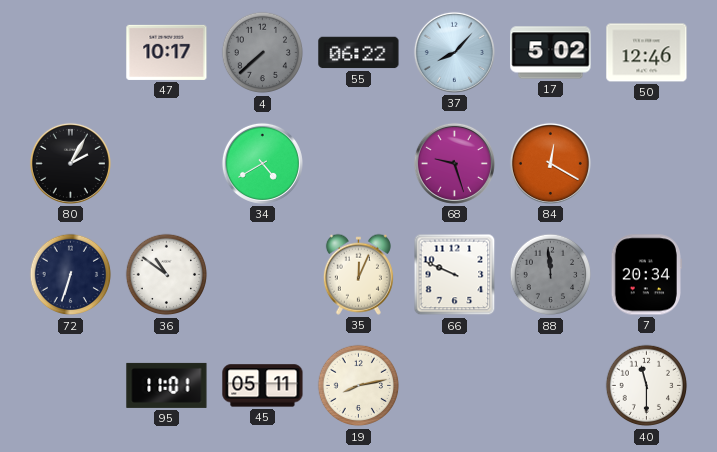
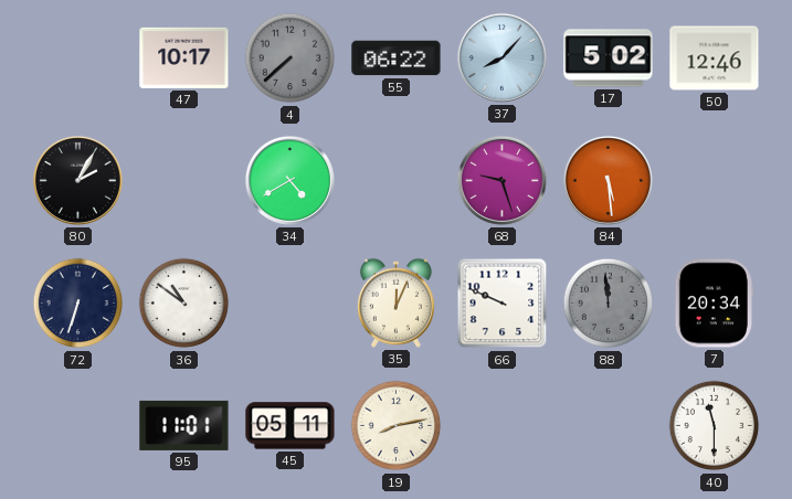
84: 12:20 -> 5:29
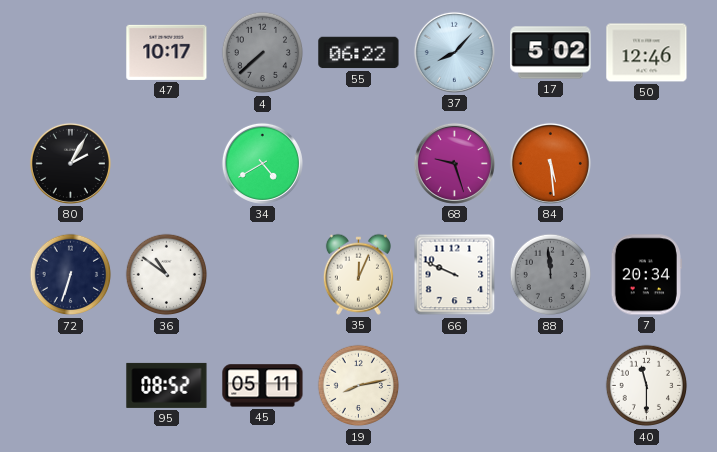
95: 11:01 -> 08:52
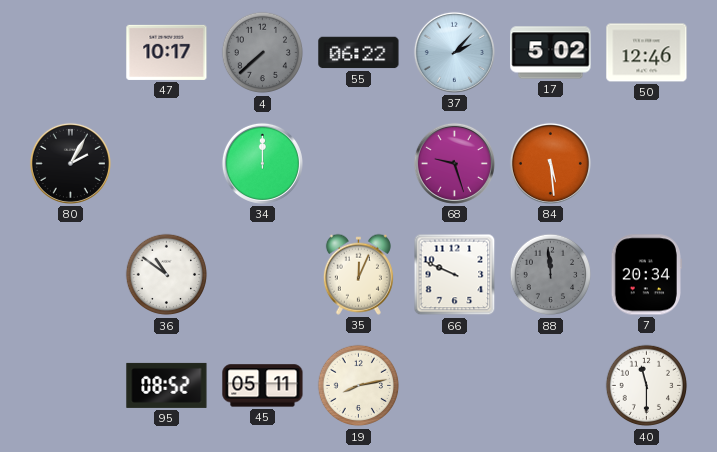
37: 8:07 -> 2:07
34: 4:40 -> 12:00
72: 6:33 -> none
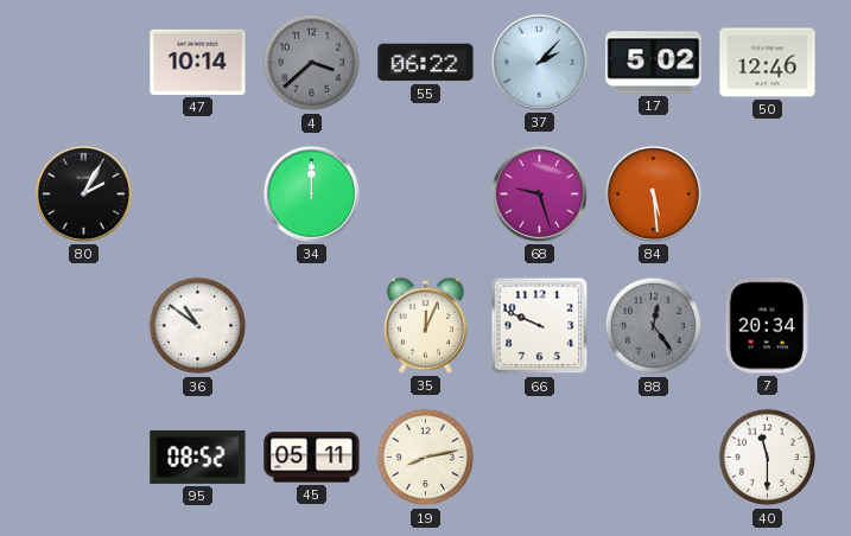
47: 10:17 -> 10:14
4: 7:38 -> 3:38
88: 11:59 -> 12:24
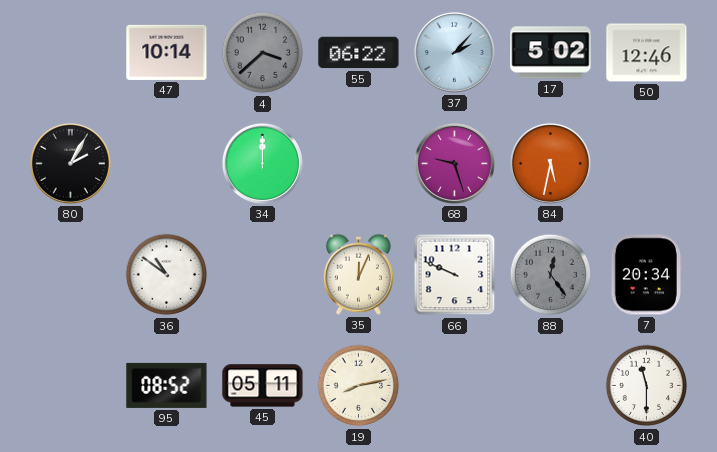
84: 5:29 -> 5:32
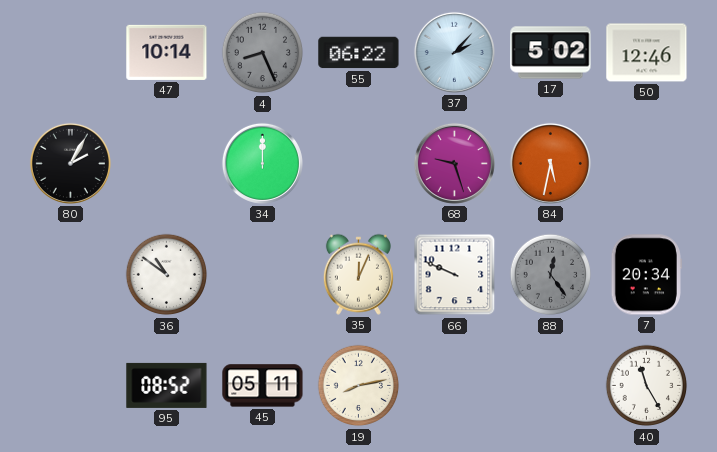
4: 3:38 -> 8:26
40: 11:30 -> 11:25
